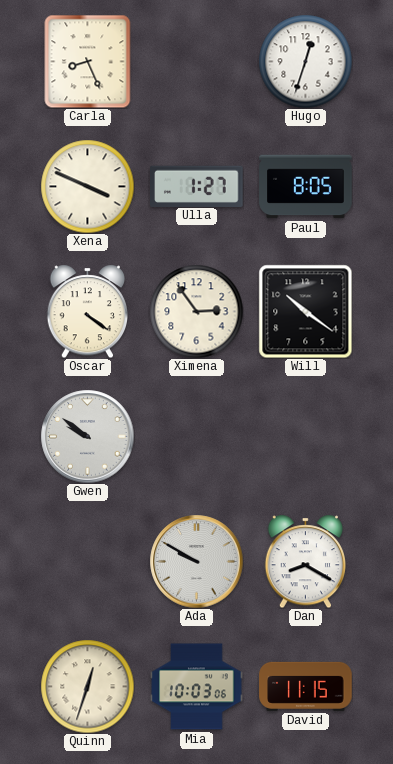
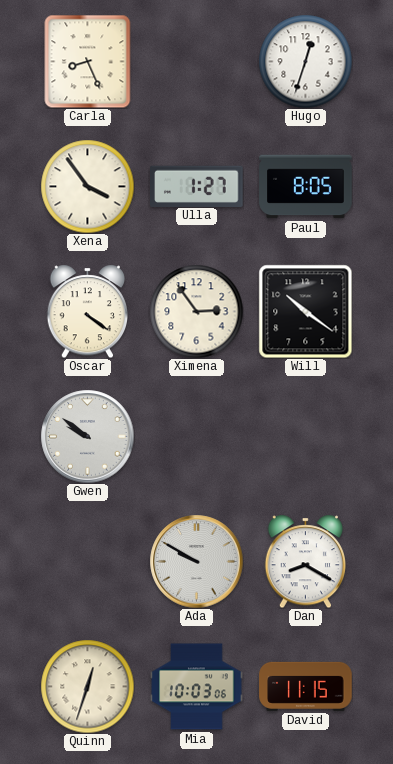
Xena: 3:49 -> 3:54
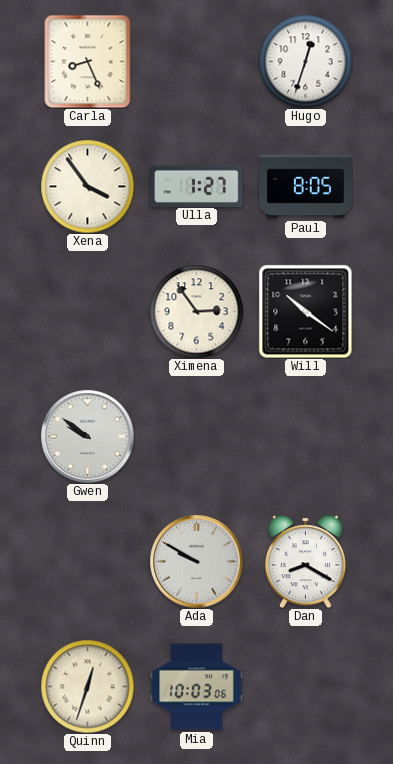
Oscar: 4:21 -> none
David: 11:15 -> none
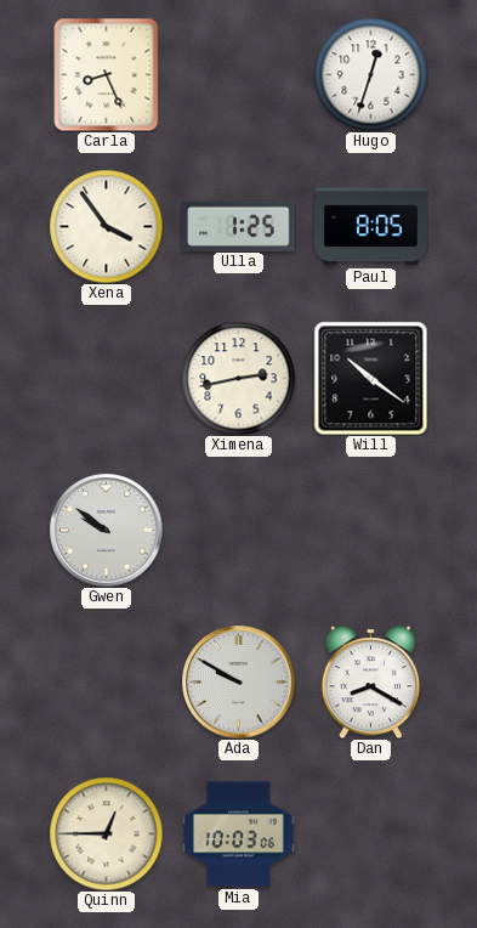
Ulla: 1:27 -> 1:25
Ximena: 2:54 -> 2:43
Quinn: 12:33 -> 12:45
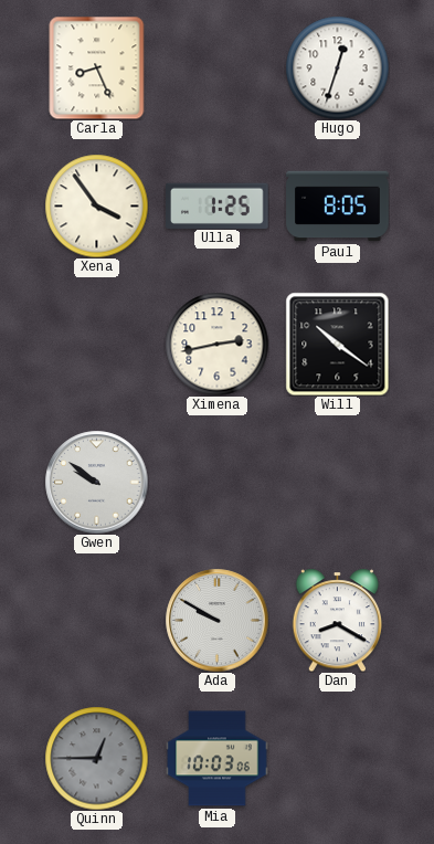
Quinn dial: cream -> grey
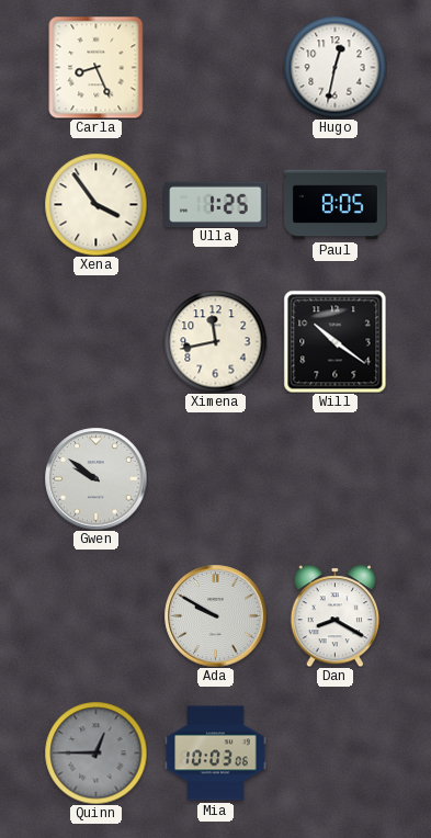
Hugo: 12:33 -> 12:32
Ximena: 2:43 -> 11:43
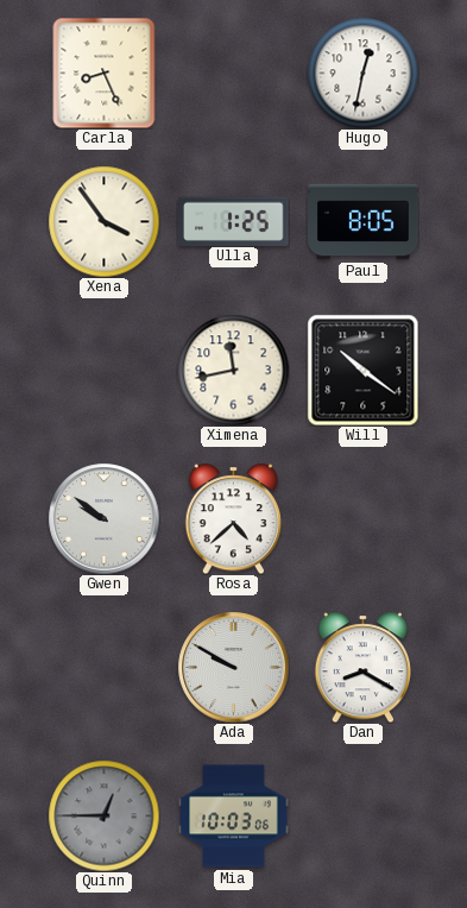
Rosa: none -> 4:38
